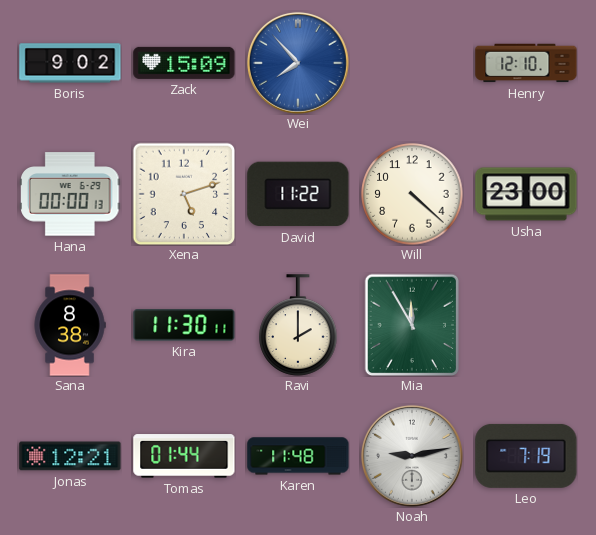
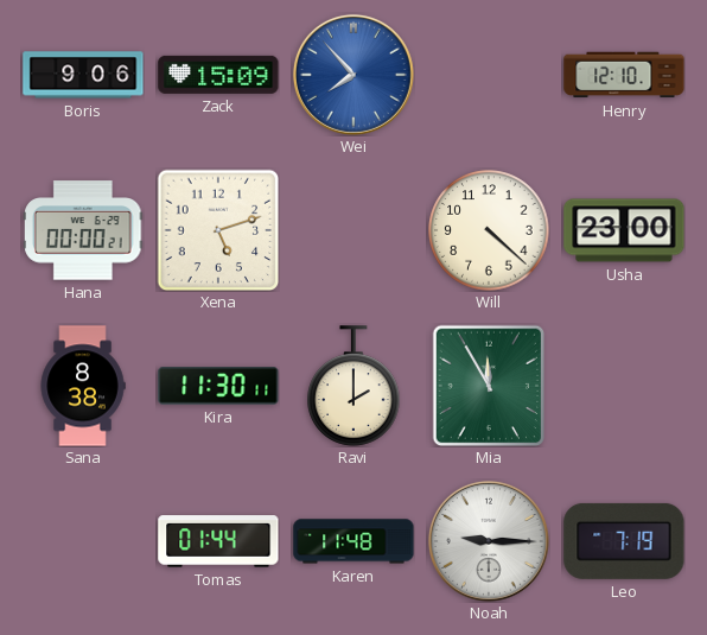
Boris: 9:02 -> 9:06
Hana: 00:00:13 -> 00:00:21
David: 11:22 -> none
Jonas: 12:21 -> none
Noah: 9:13 -> 9:15
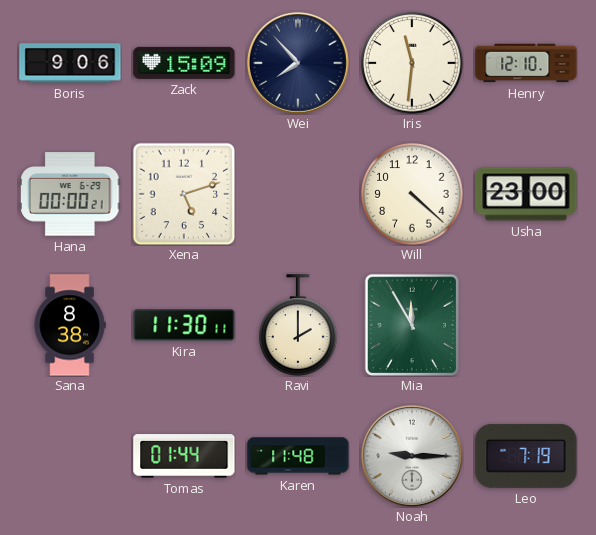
Wei dial: blue -> navy
Iris: none -> 11:31
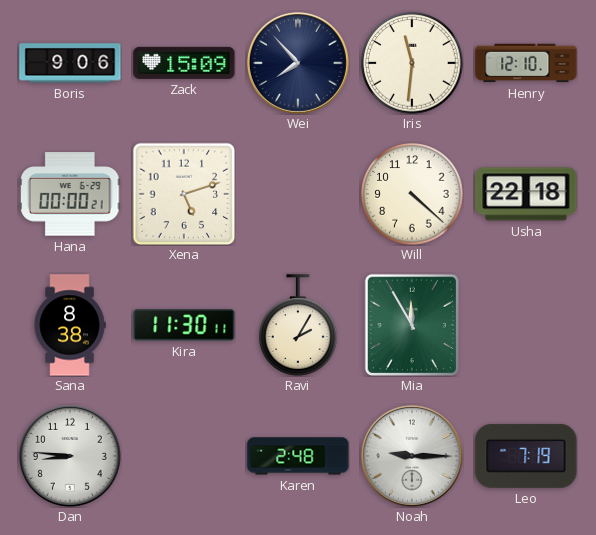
Usha: 23:00 -> 22:18
Ravi: 2:00 -> 2:05
Dan: none -> 8:46
Tomas: 01:44 -> none
Karen: 11:48 -> 2:48
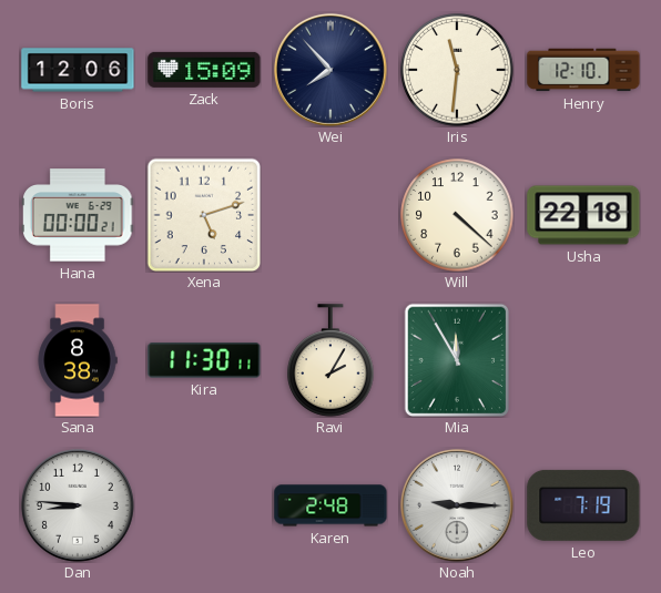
Boris: 9:06 -> 12:06
